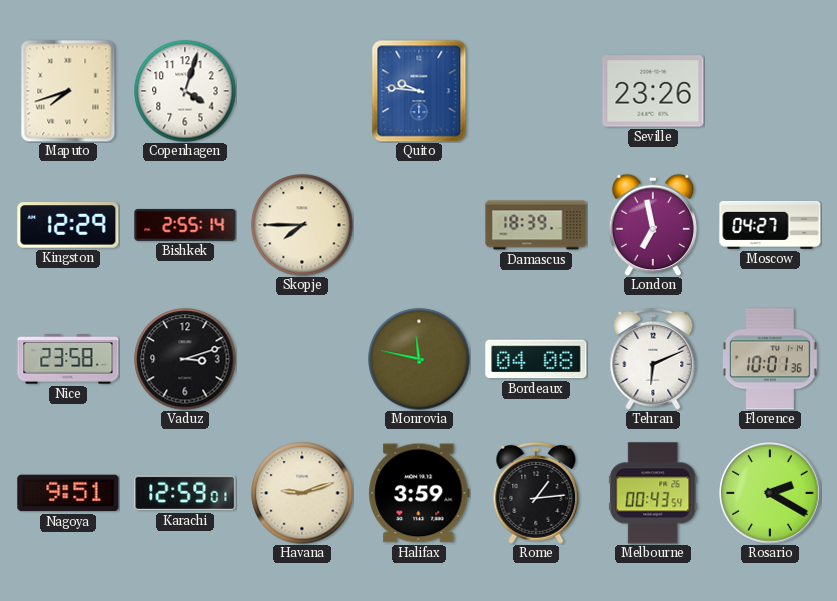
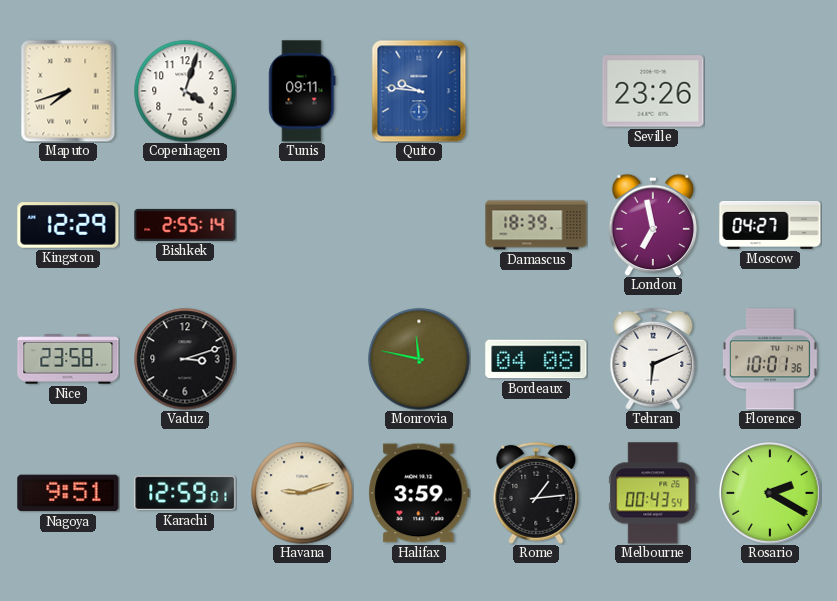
Tunis: none -> 09:11
Skopje: 7:45 -> none
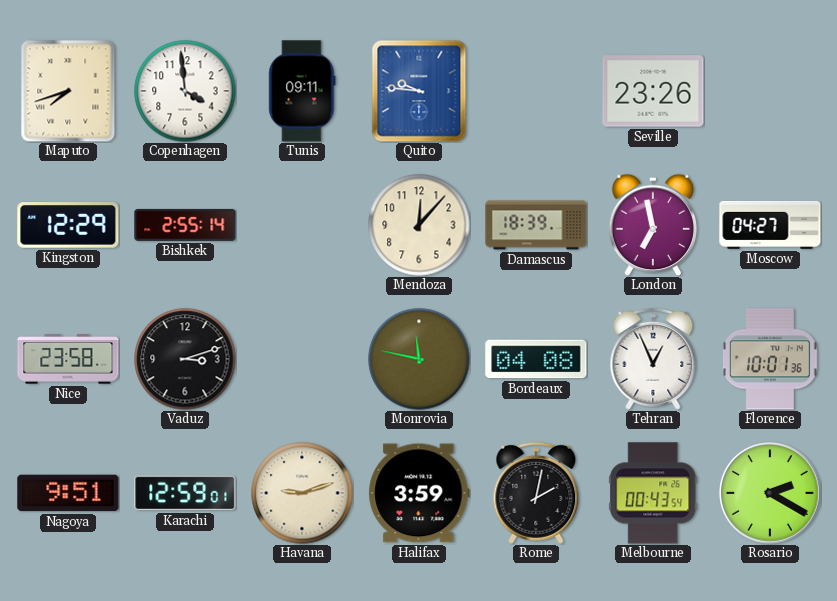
Copenhagen: 4:03 -> 3:59
Mendoza: none -> 12:07
Tehran: 6:11 -> 12:56
Rome: 1:14 -> 2:02
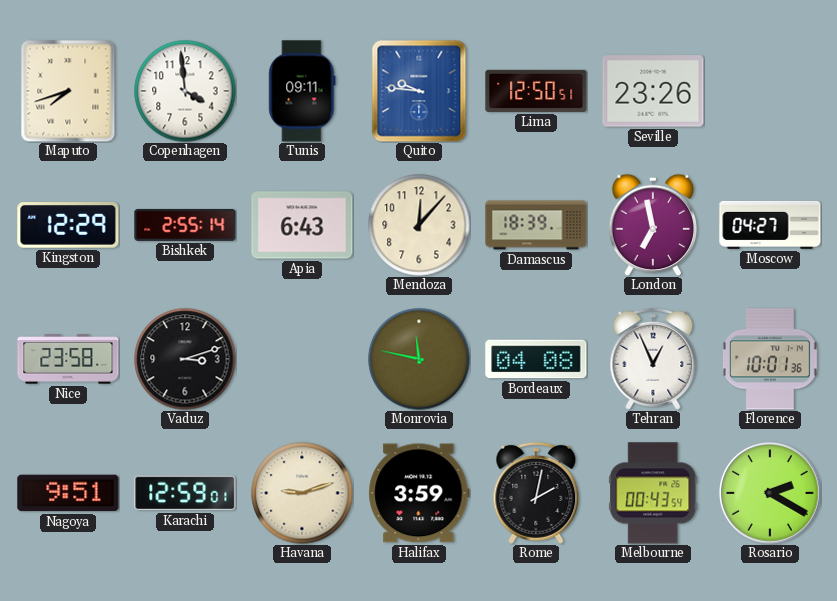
Lima: none -> 12:50
Apia: none -> 6:43
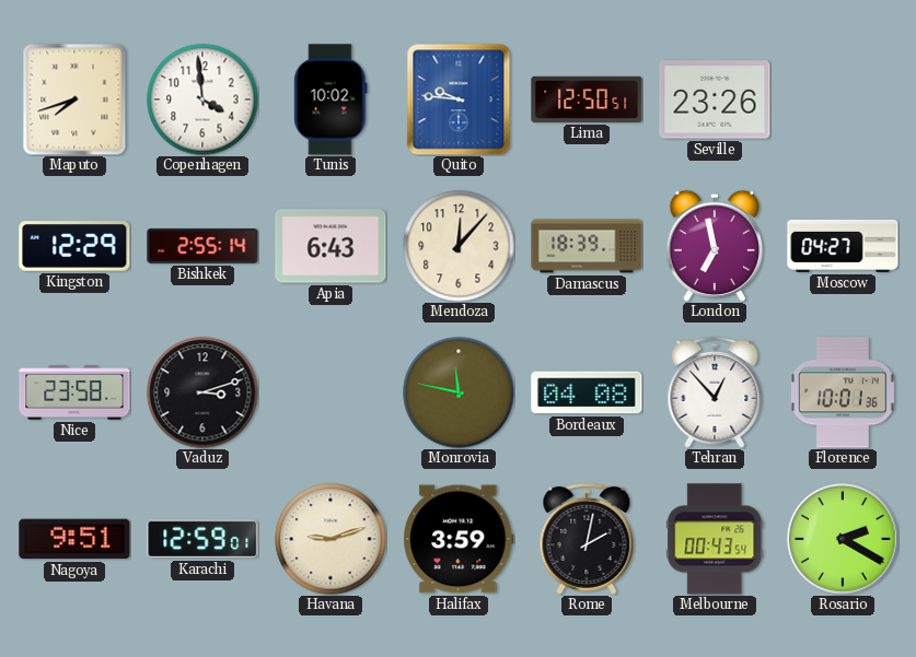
Tunis: 09:11 -> 10:02
Tehran: 12:56 -> 12:53
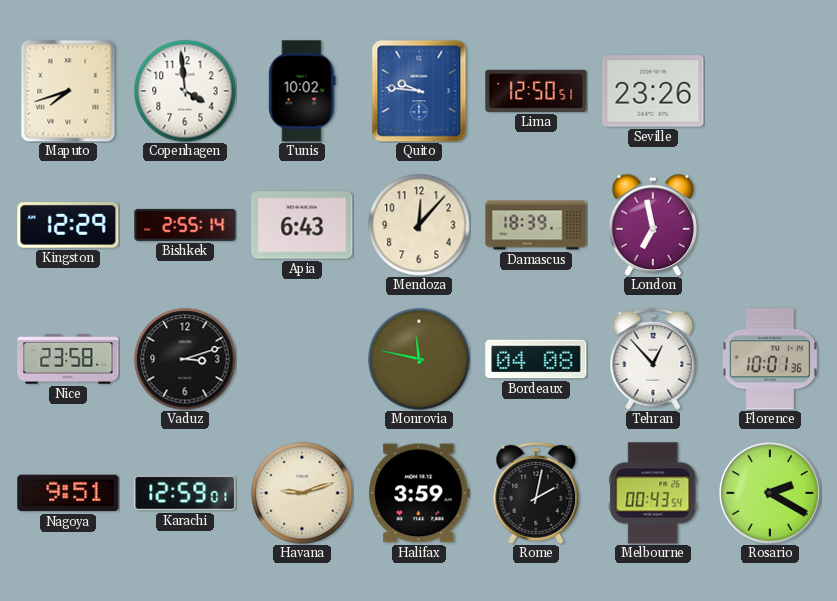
Moscow: 04:27 -> none
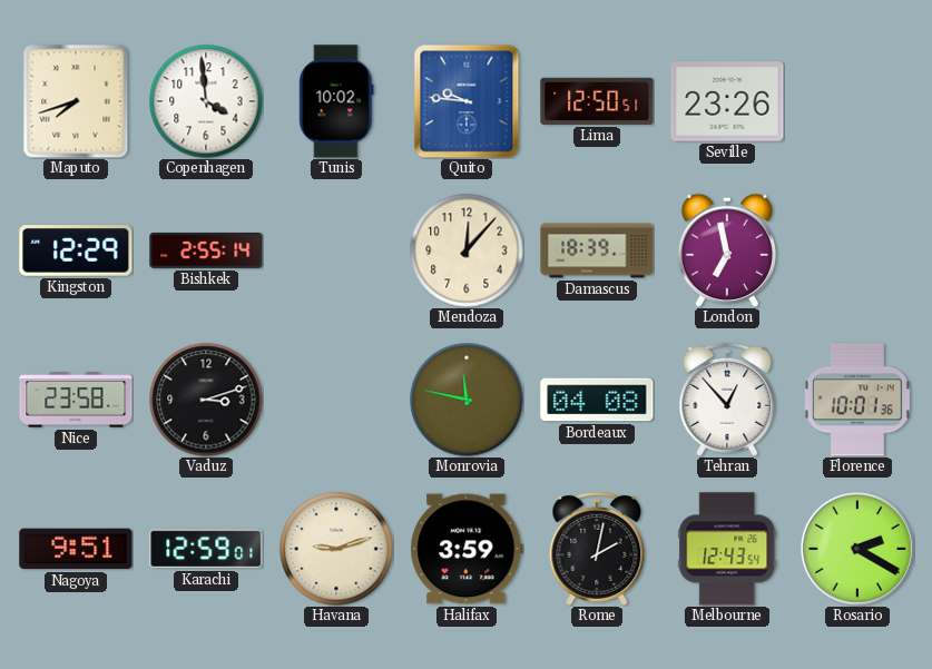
Apia: 6:43 -> none
Melbourne: 00:43 -> 12:43
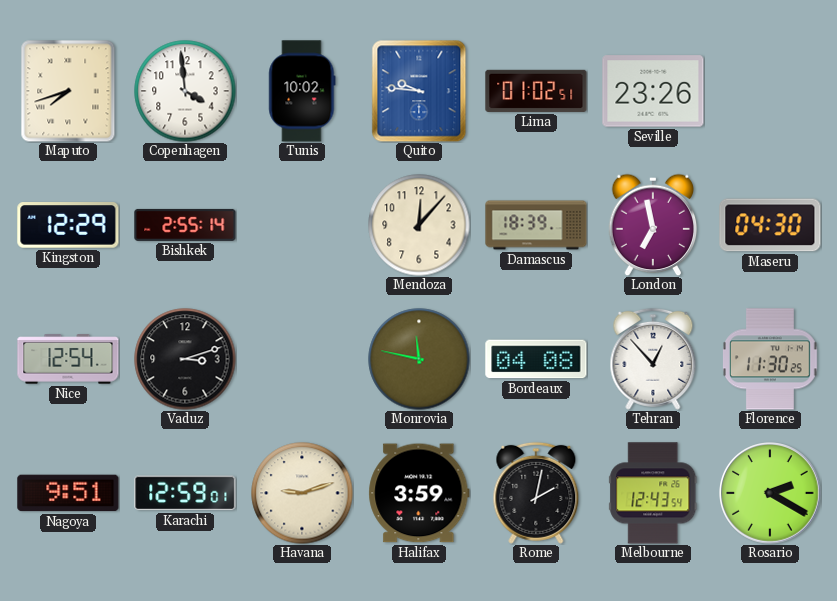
Lima: 12:50 -> 01:02
Maseru: none -> 04:30
Nice: 23:58 -> 12:54
Florence: 10:01 -> 11:30
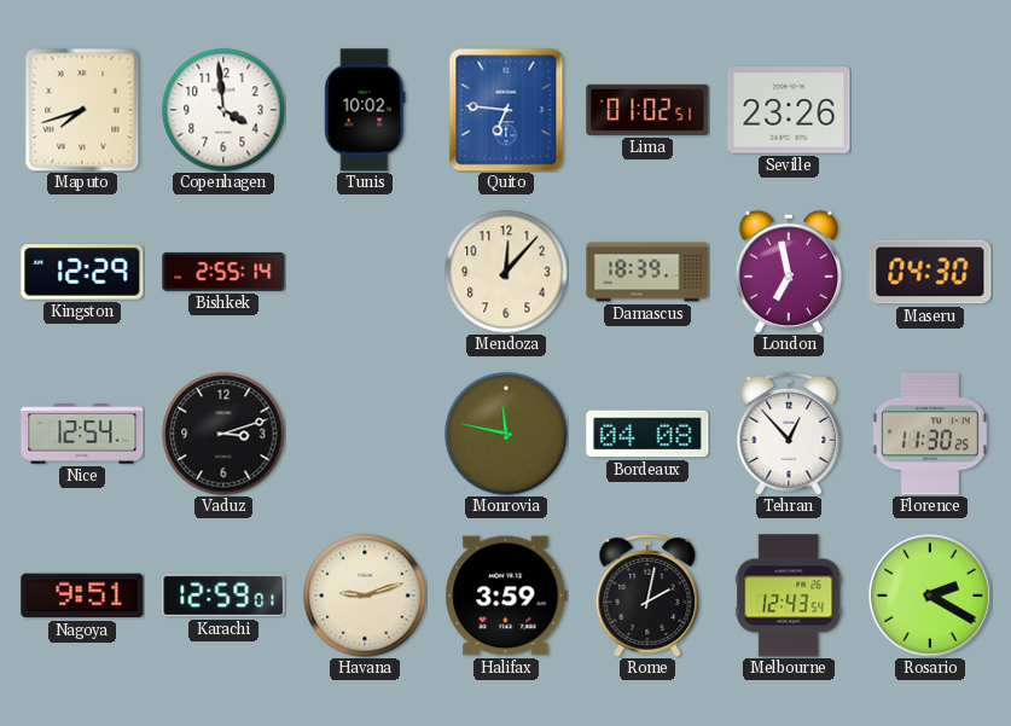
Quito: 9:46 -> 6:46
